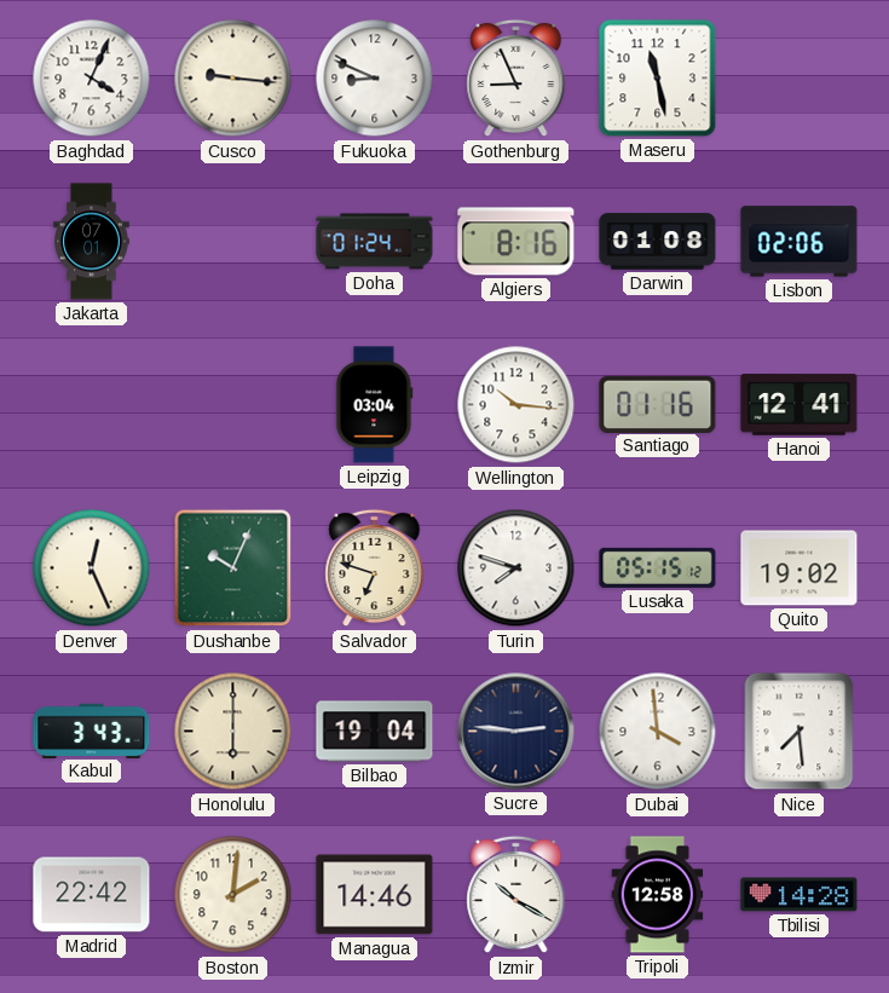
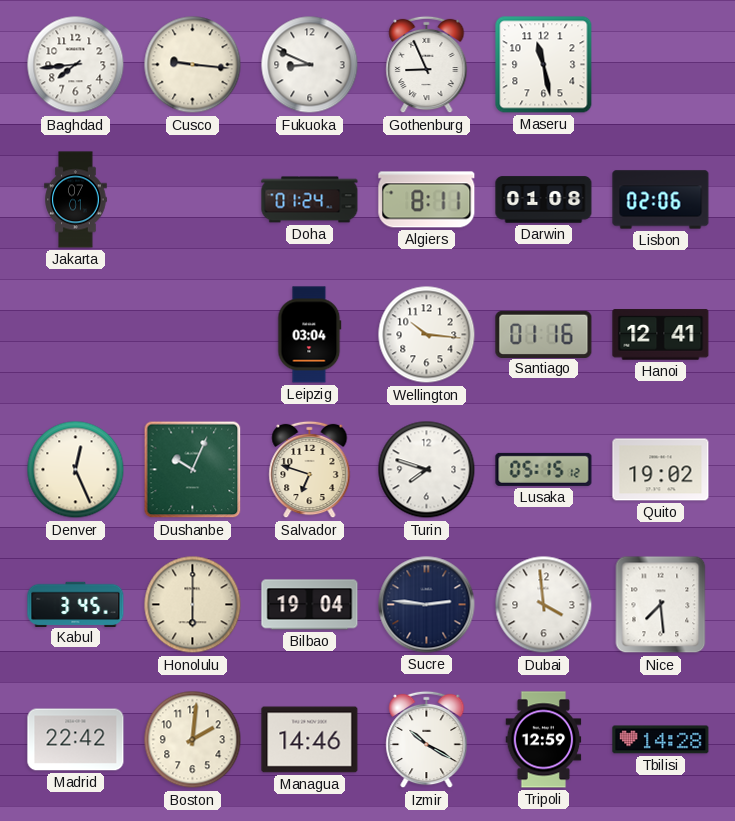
Baghdad: 4:04 -> 7:44
Algiers: 8:16 -> 8:11
Kabul: 3:43 -> 3:45
Tripoli: 12:58 -> 12:59
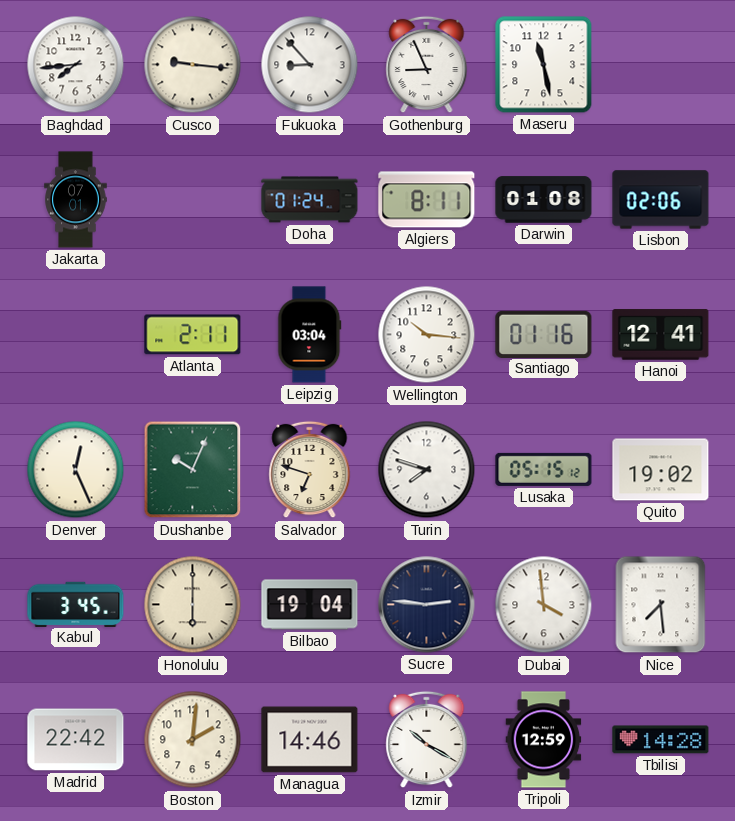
Fukuoka: 8:49 -> 8:53
Atlanta: none -> 2:11
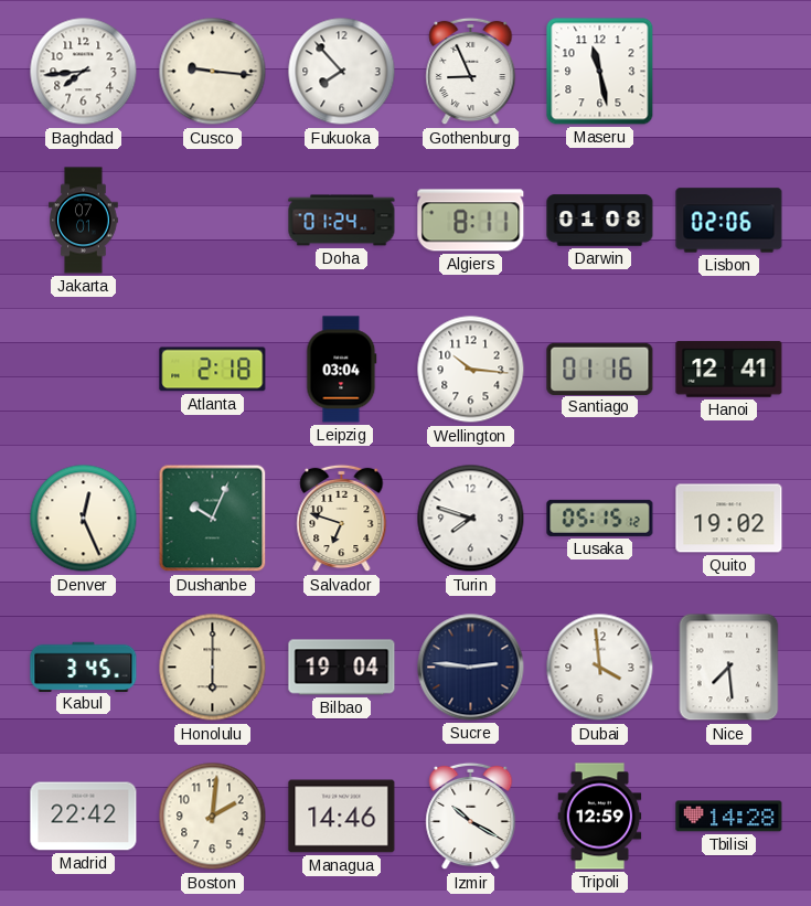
Fukuoka: 8:53 -> 7:53
Atlanta: 2:11 -> 2:18
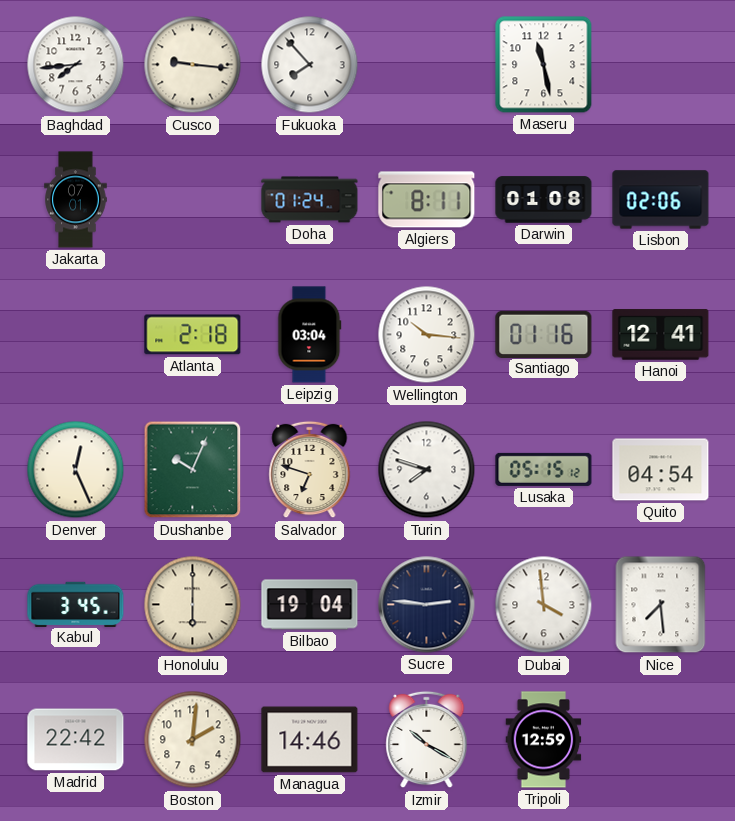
Gothenburg: 8:56 -> none
Quito: 19:02 -> 04:54
Tbilisi: 14:28 -> none
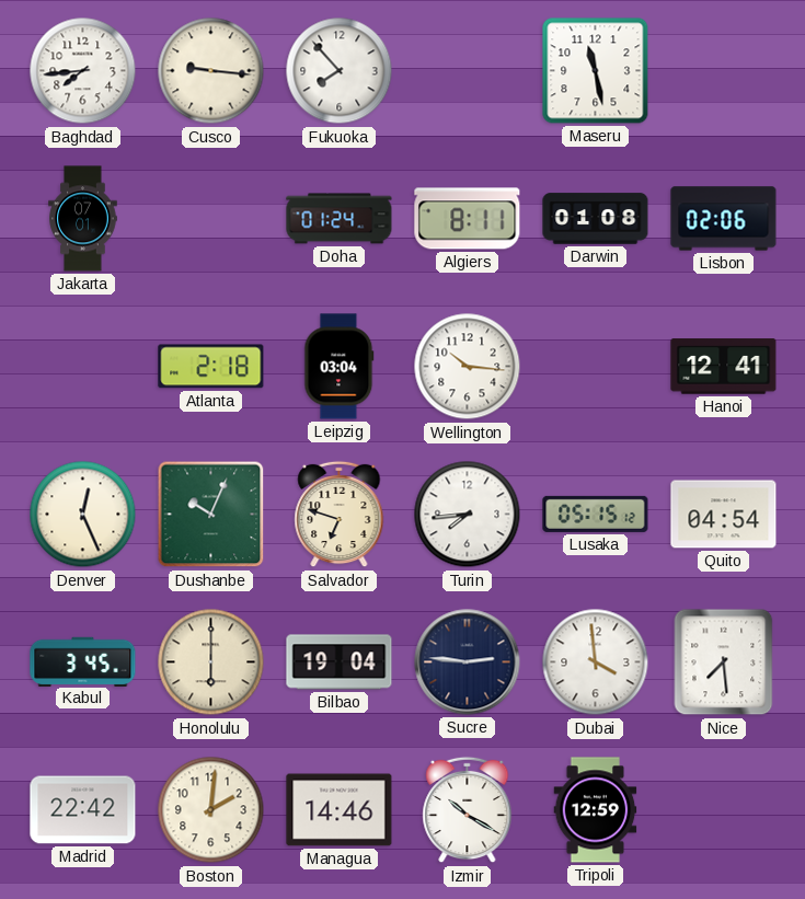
Santiago: 01:16 -> none
Turin: 7:48 -> 7:44
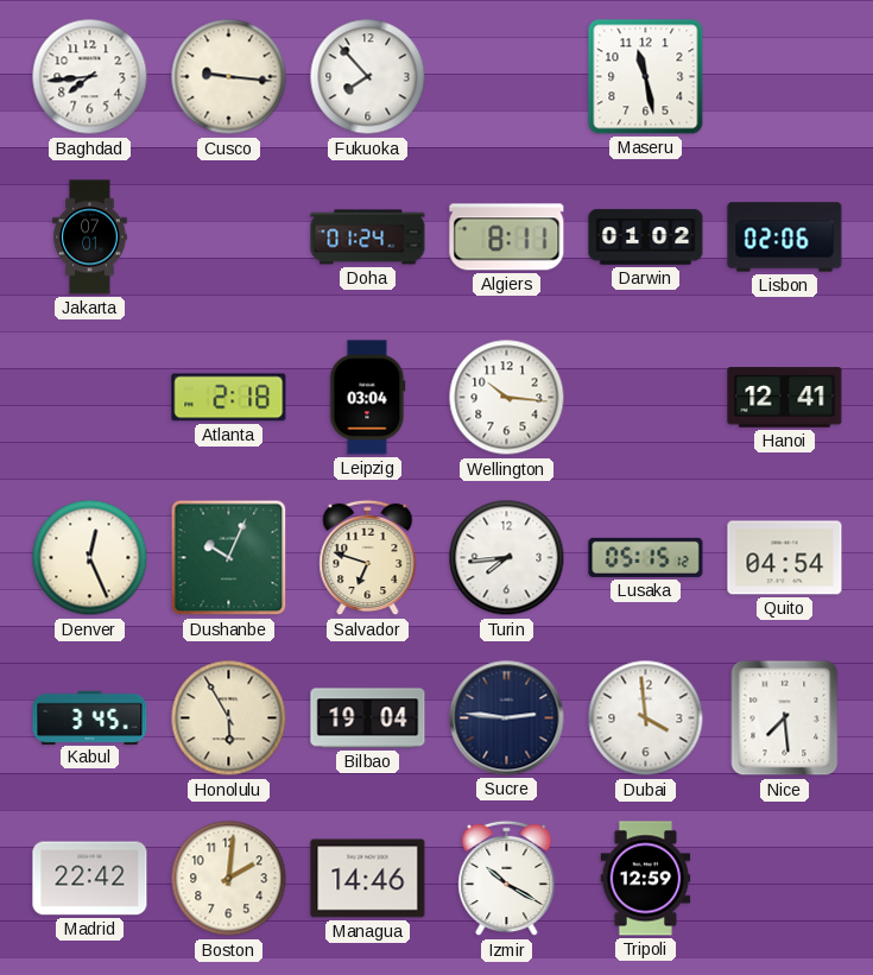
Darwin: 01:08 -> 01:02
Honolulu: 6:00 -> 5:55
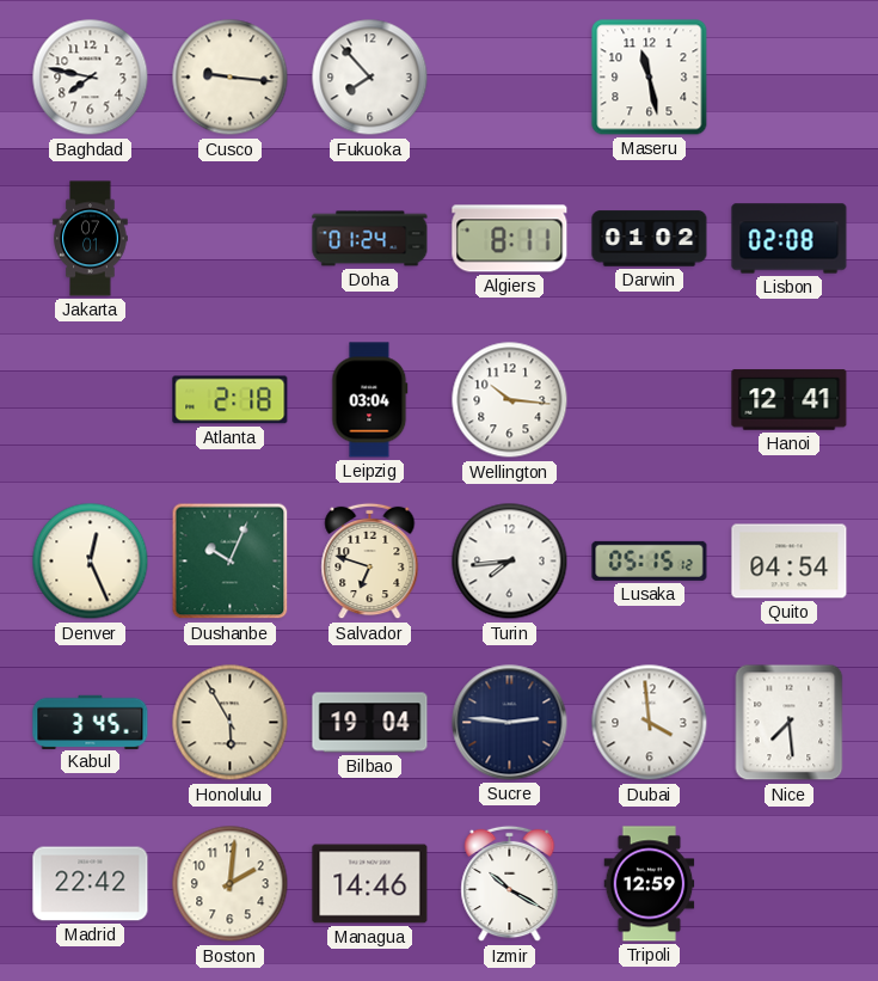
Baghdad: 7:44 -> 7:47
Lisbon: 02:06 -> 02:08
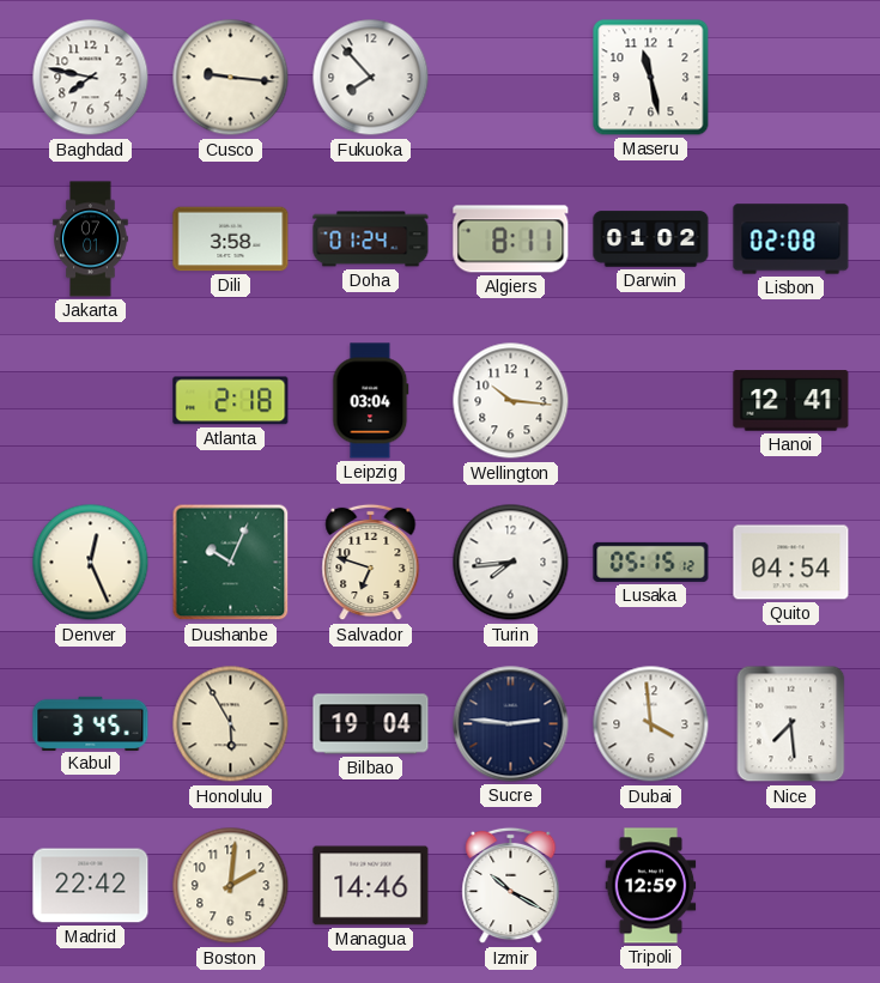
Dili: none -> 3:58
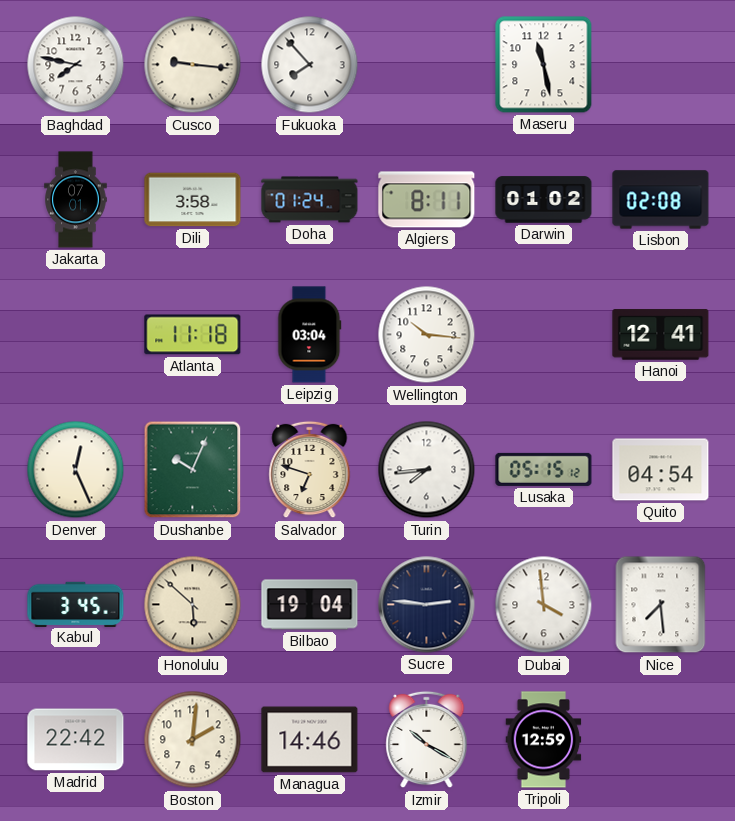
Atlanta: 2:18 -> 11:18
Honolulu: 5:55 -> 5:52
